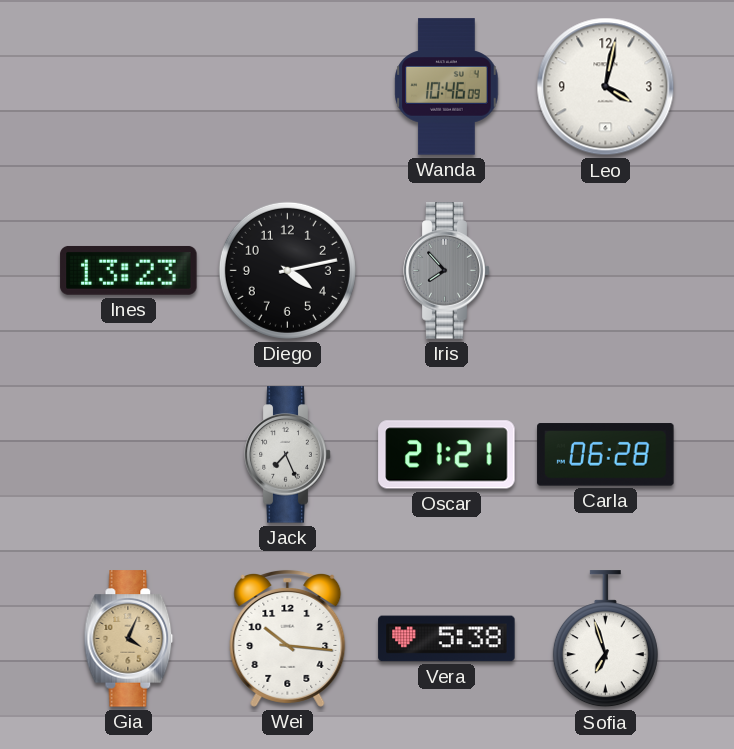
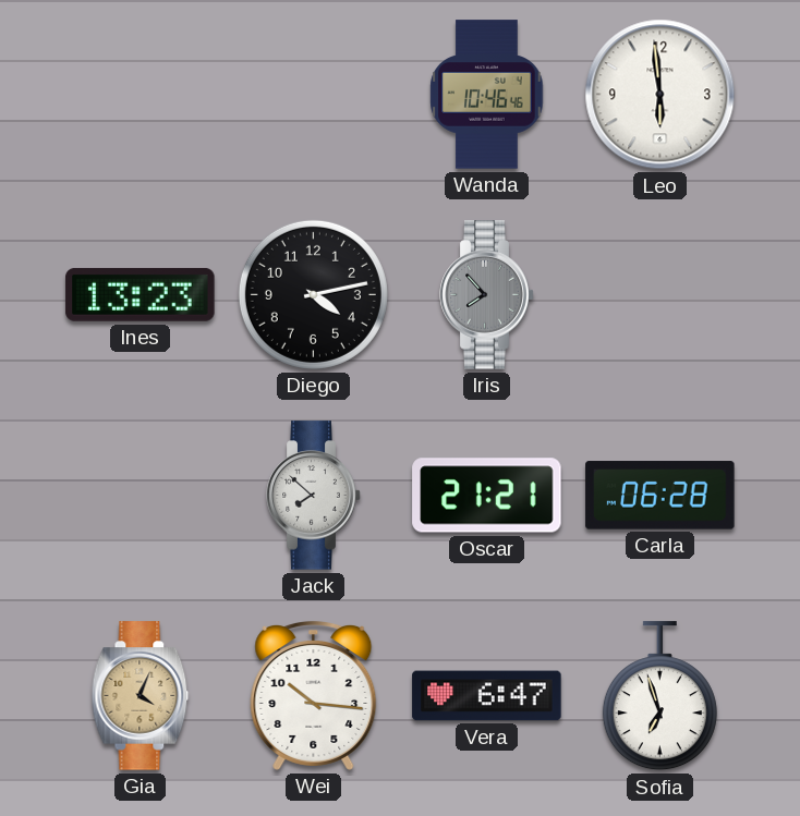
Wanda: 10:46:09 -> 10:46:46
Leo: 4:02 -> 5:59
Jack: 7:26 -> 7:52
Vera: 5:38 -> 6:47
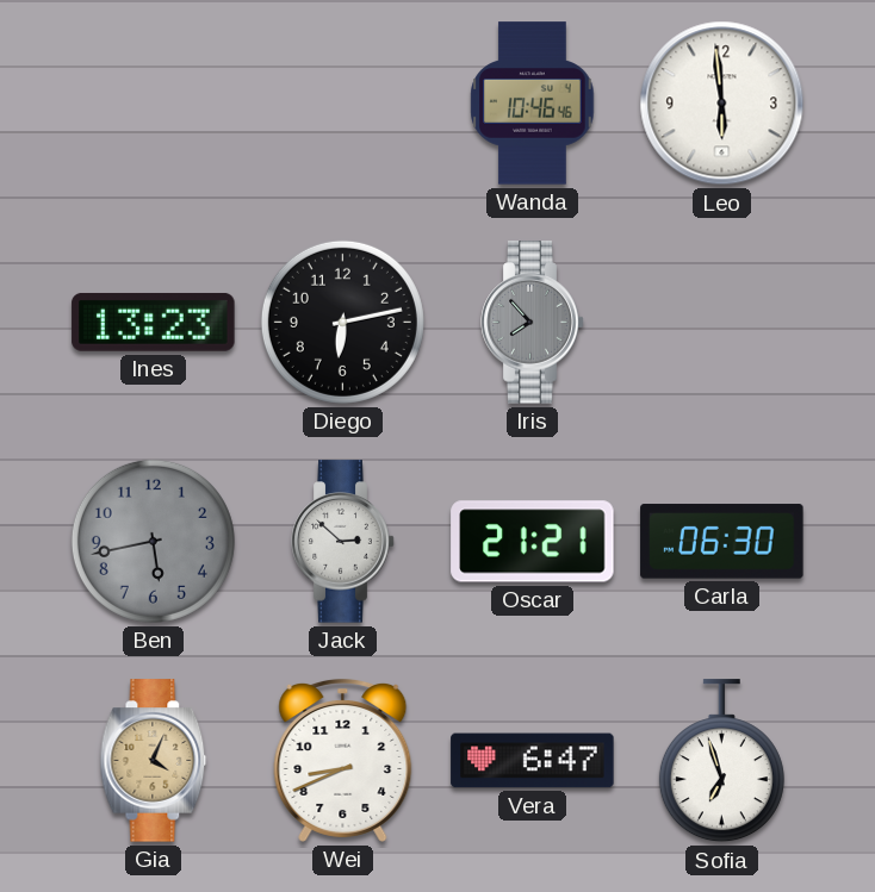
Diego: 4:13 -> 6:13
Ben: none -> 5:43
Jack: 7:52 -> 2:52
Carla: 06:28 -> 06:30
Wei: 10:16 -> 8:41
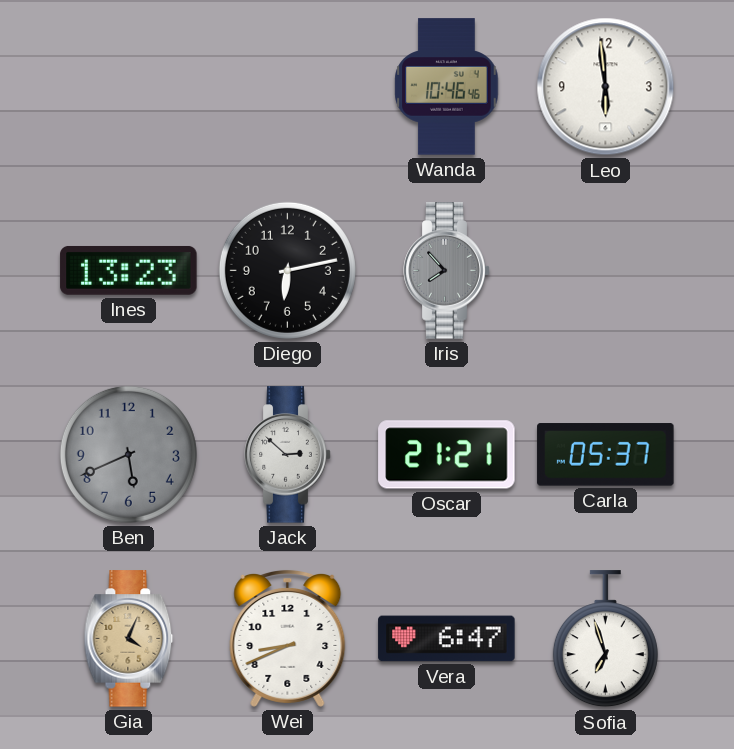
Ben: 5:43 -> 5:41
Carla: 06:30 -> 05:37
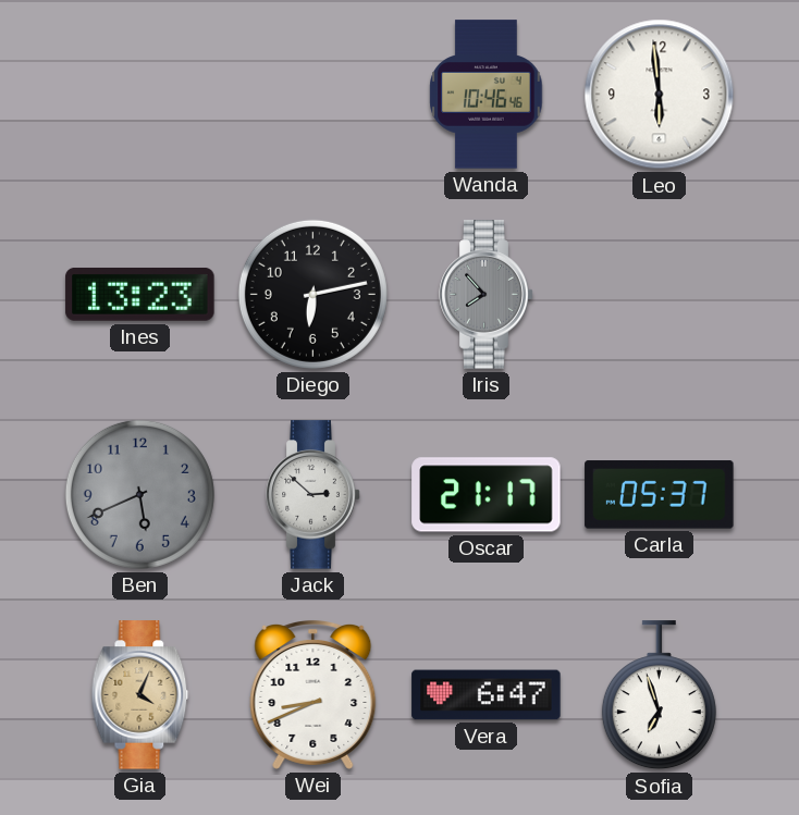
Oscar: 21:21 -> 21:17
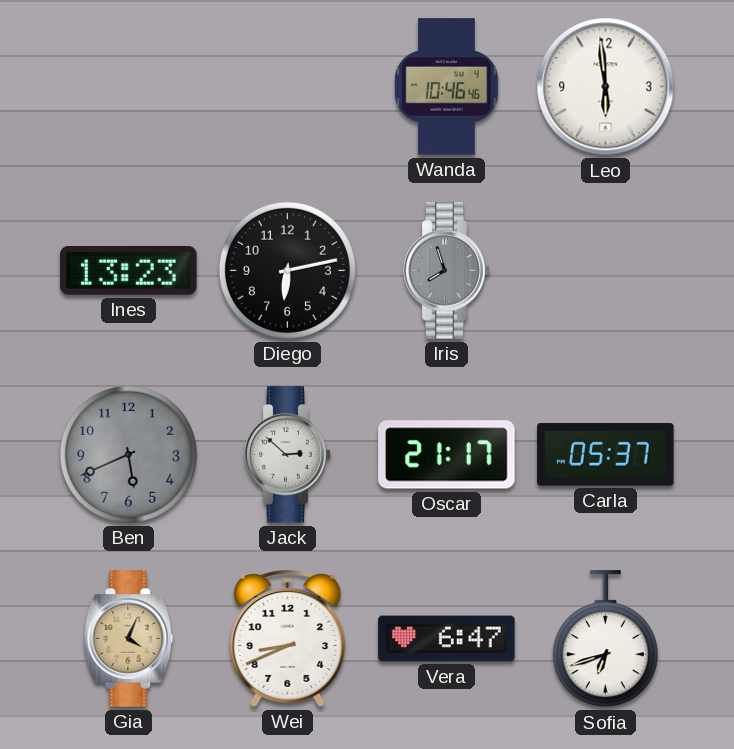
Iris: 7:53 -> 7:57
Sofia: 6:57 -> 6:42
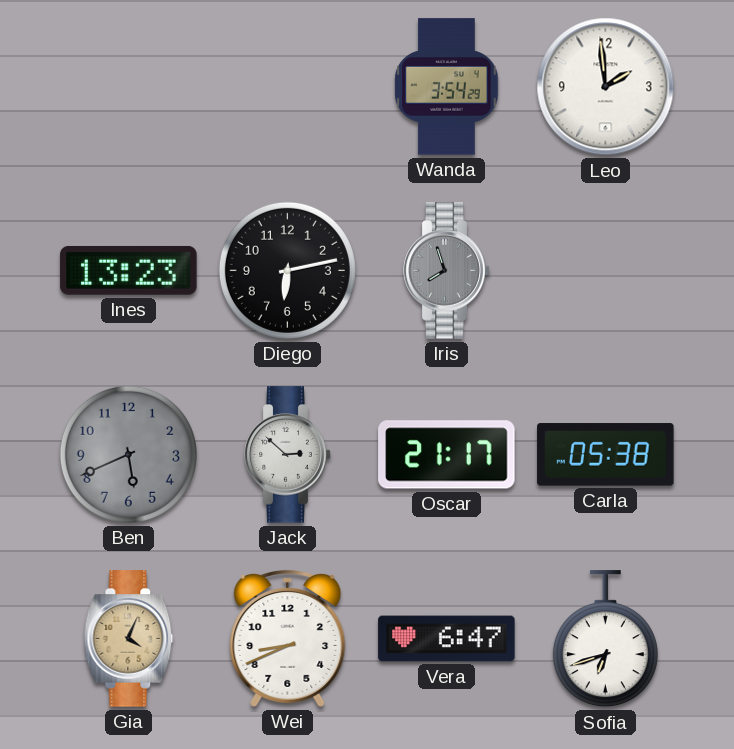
Wanda: 10:46 -> 3:54
Leo: 5:59 -> 1:59
Carla: 05:37 -> 05:38
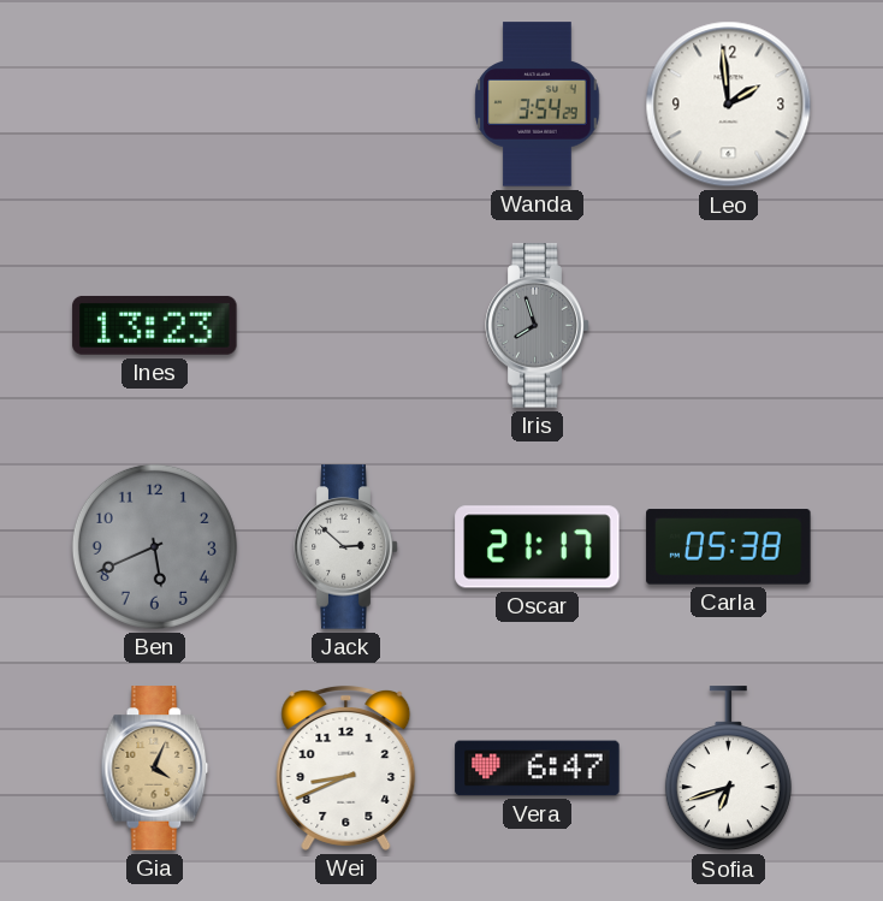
Diego: 6:13 -> none
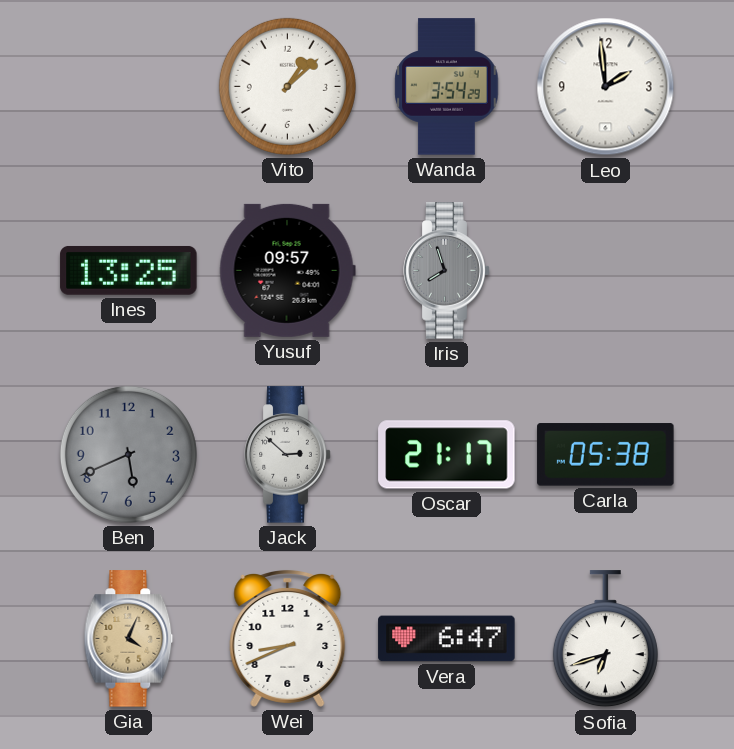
Vito: none -> 1:08
Ines: 13:23 -> 13:25
Yusuf: none -> 09:57
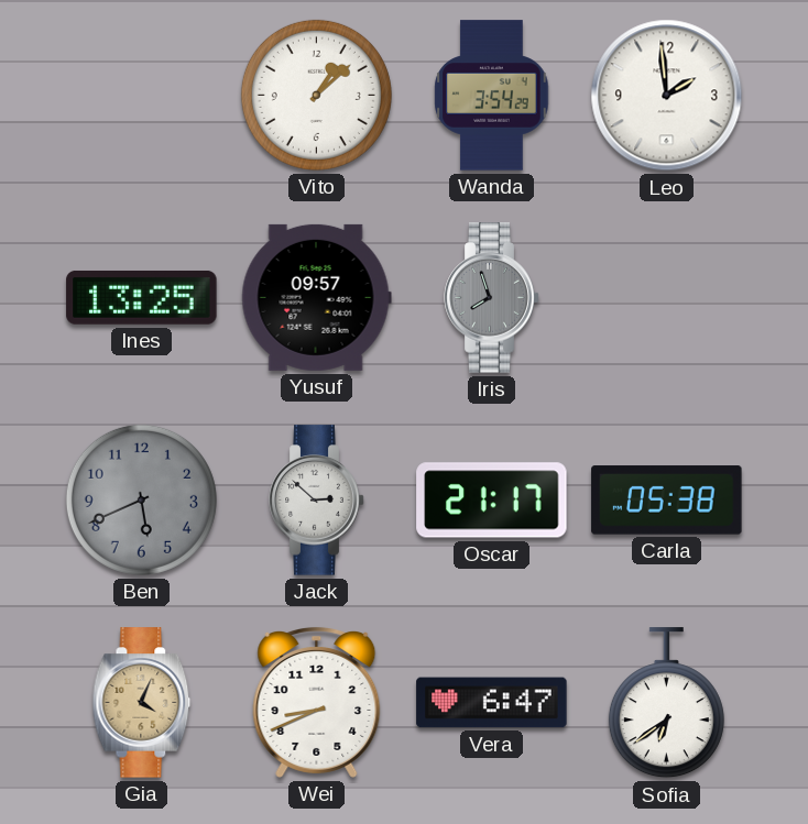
Sofia: 6:42 -> 6:39
